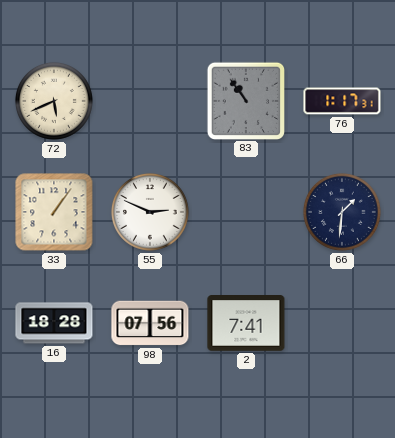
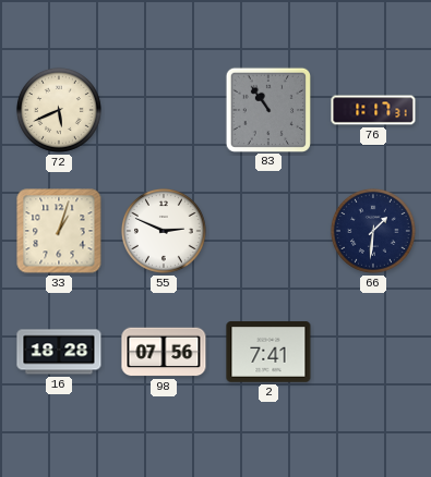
33: 1:06 -> 1:03
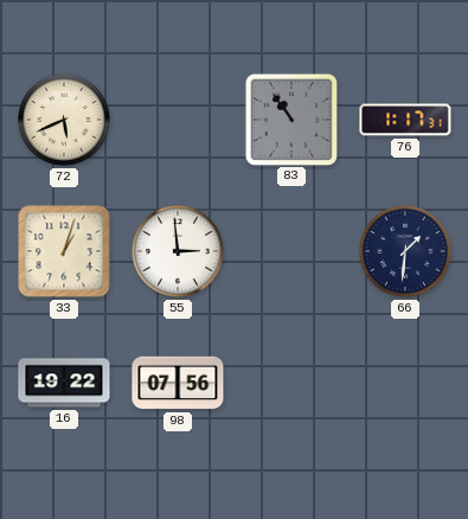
55: 2:49 -> 2:59
16: 18:28 -> 19:22
2: 7:41 -> none
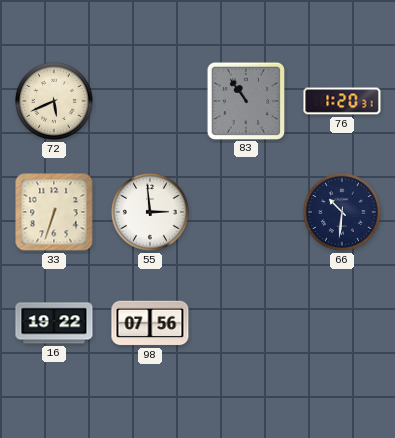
76: 1:17 -> 1:20
33: 1:03 -> 6:33
66: 1:31 -> 10:31
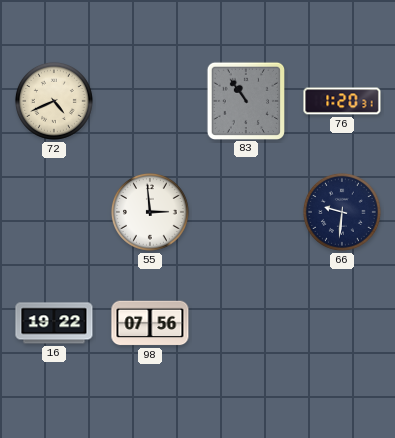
72: 5:41 -> 4:41
33: 6:33 -> none
66: 10:31 -> 9:31
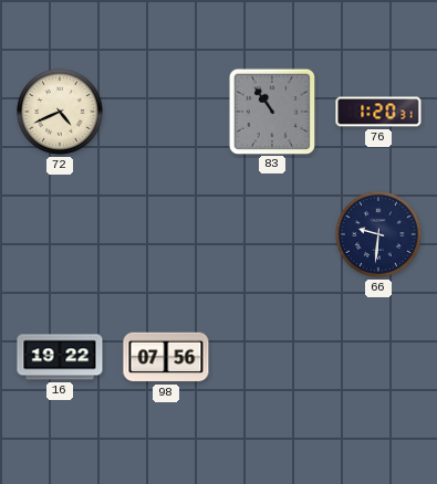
55: 2:59 -> none
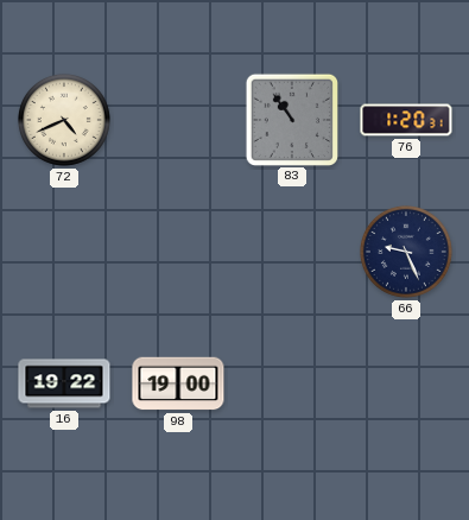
66: 9:31 -> 9:26
98: 07:56 -> 19:00
